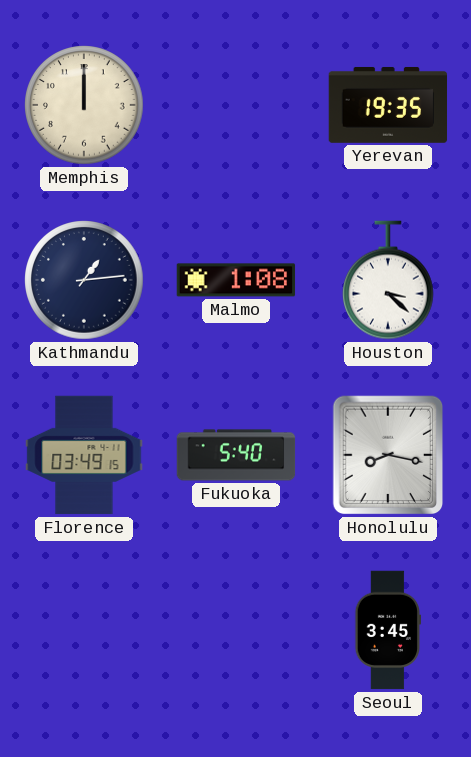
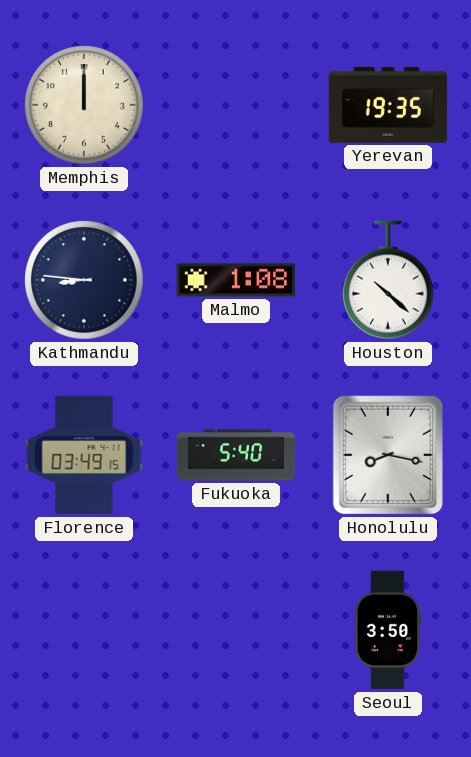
Kathmandu: 1:14 -> 8:46
Houston: 3:22 -> 10:22
Seoul: 3:45 -> 3:50
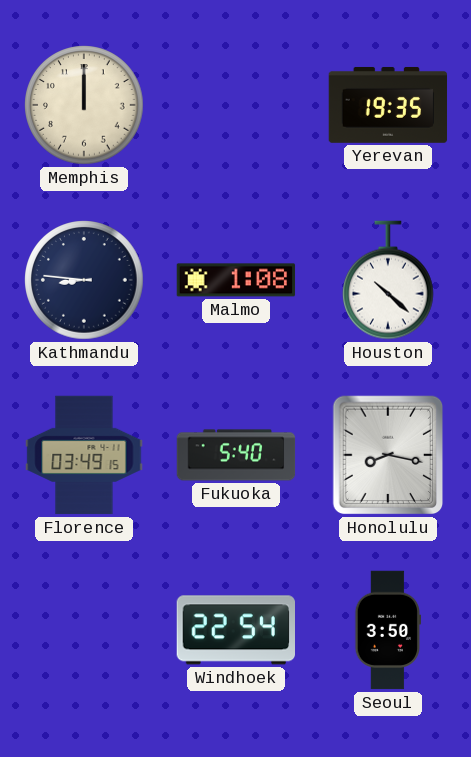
Windhoek: none -> 22:54
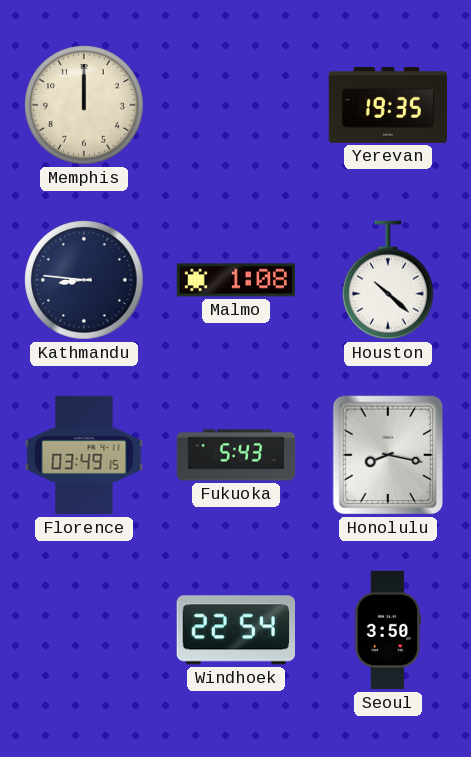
Fukuoka: 5:40 -> 5:43
